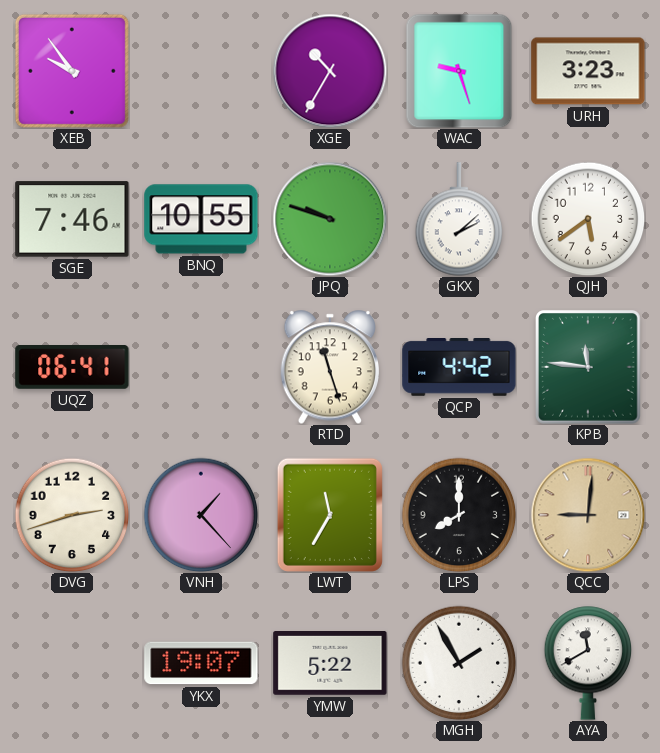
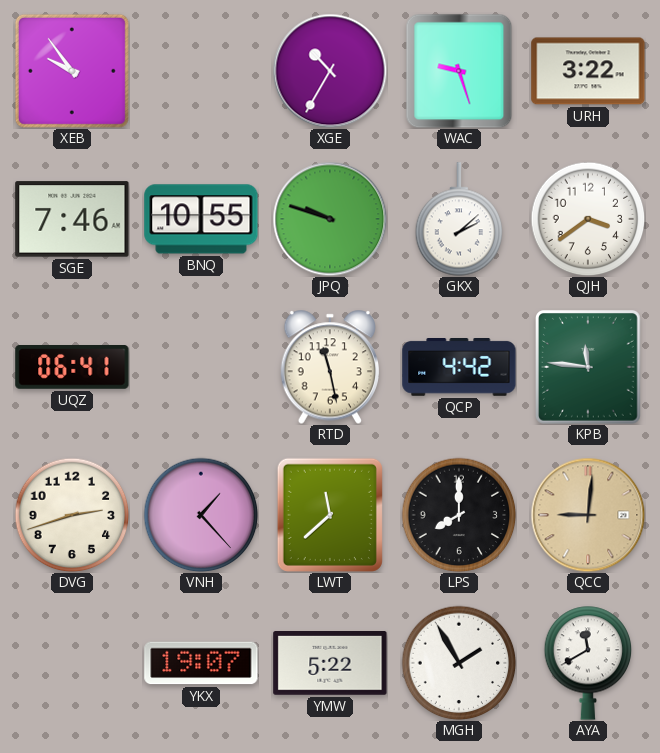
URH: 3:23 -> 3:22
QJH: 5:39 -> 3:39
RTD: 11:27 -> 11:28
LWT: 11:35 -> 11:38
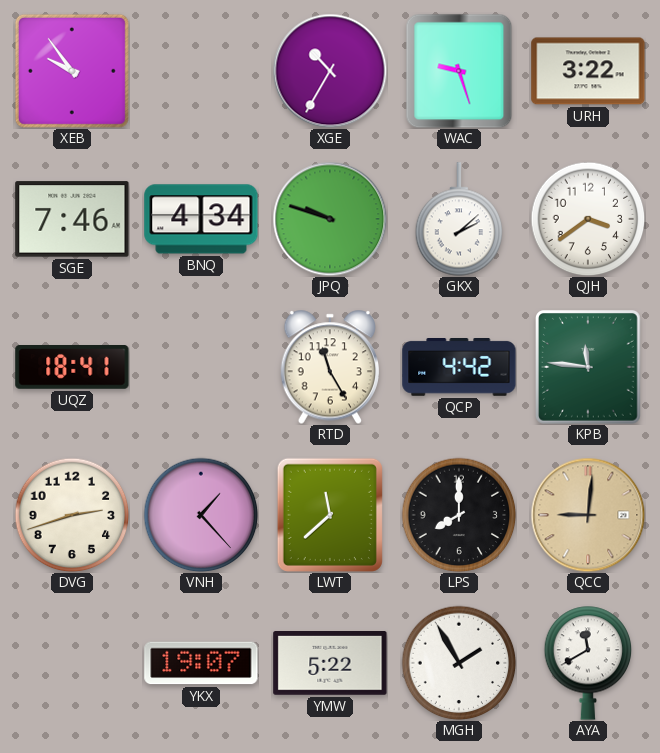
BNQ: 10:55 -> 4:34
UQZ: 06:41 -> 18:41
RTD: 11:28 -> 11:25
